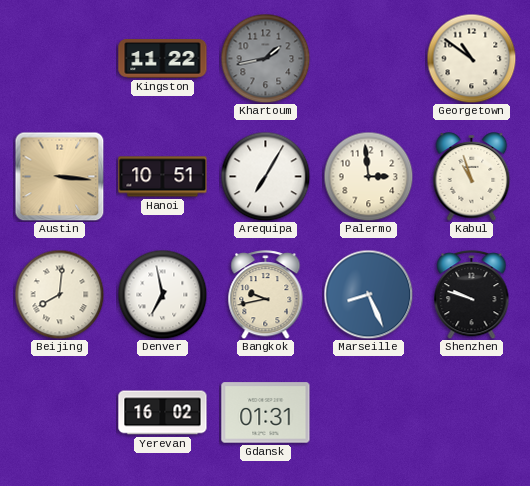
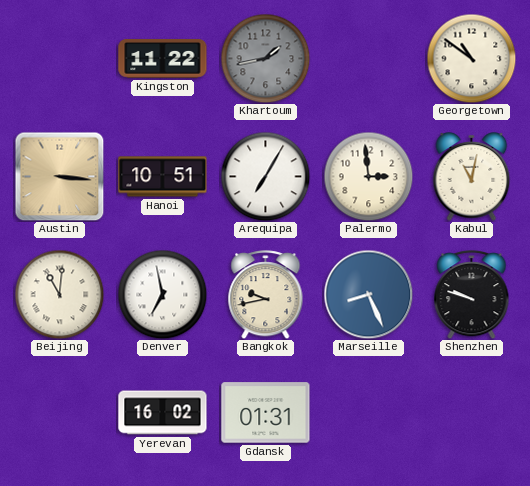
Kabul: 10:57 -> 11:02
Beijing: 8:01 -> 11:01
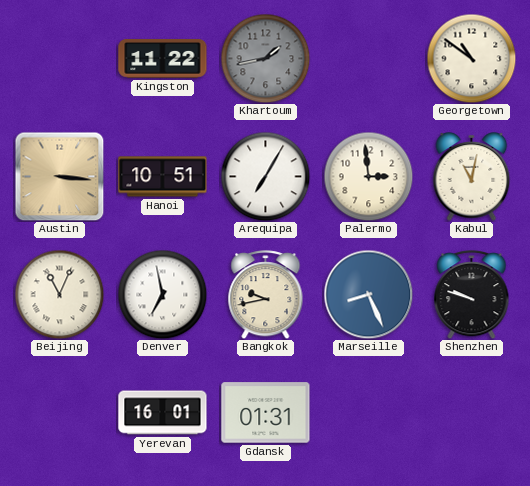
Beijing: 11:01 -> 11:04
Yerevan: 16:02 -> 16:01
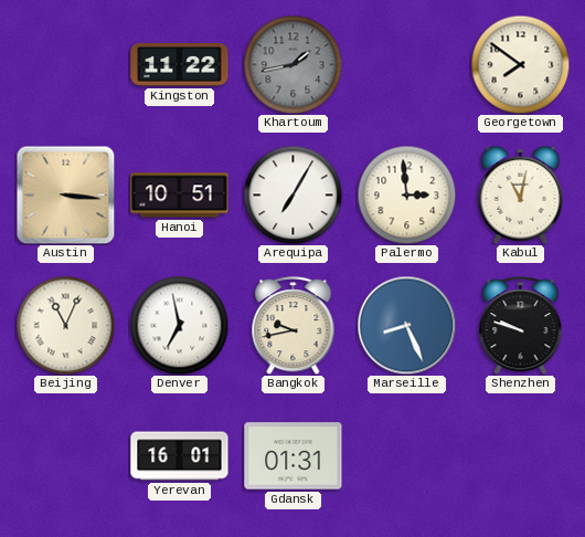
Georgetown: 10:51 -> 7:51
